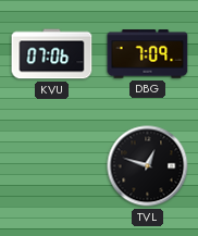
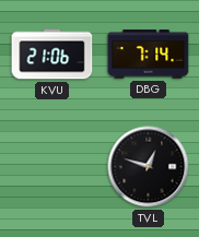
KVU: 07:06 -> 21:06
DBG: 7:09 -> 7:14
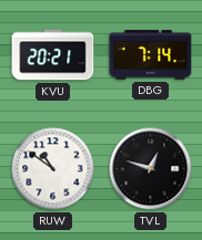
KVU: 21:06 -> 20:21
RUW: none -> 10:51
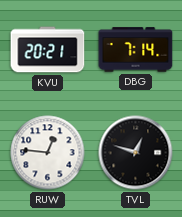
RUW: 10:51 -> 12:46
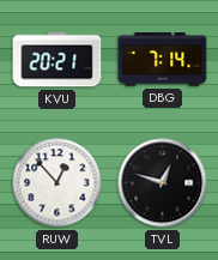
RUW: 12:46 -> 12:53
